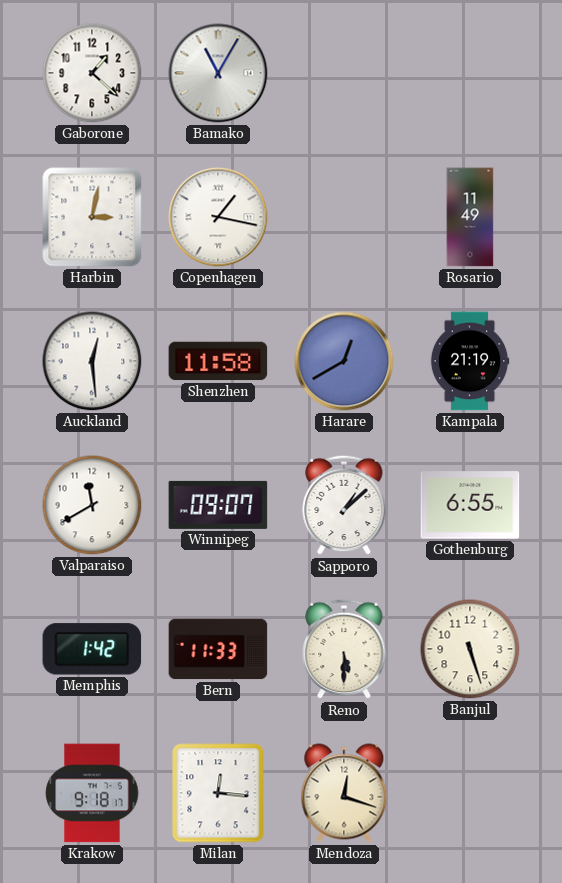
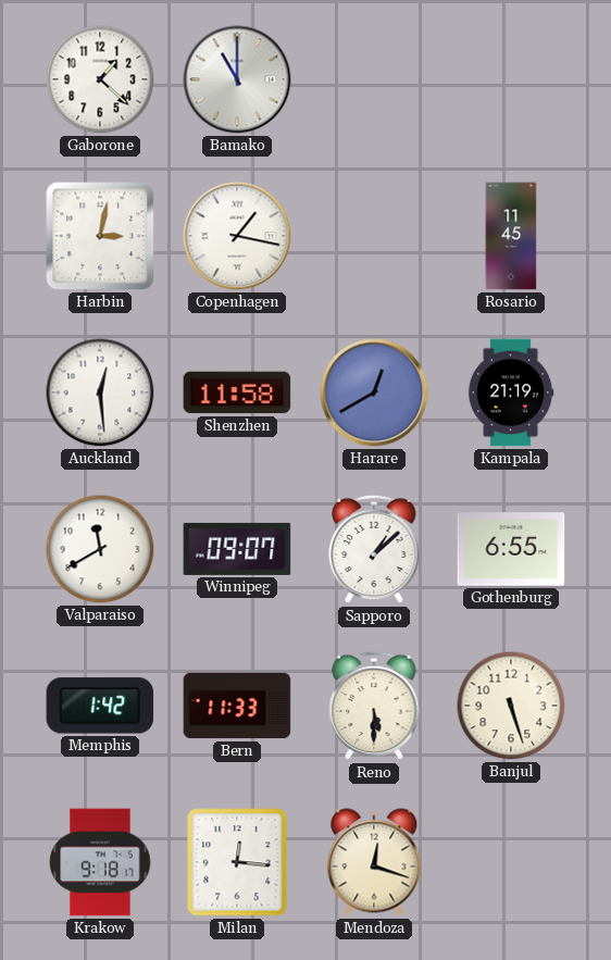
Bamako: 11:05 -> 11:00
Rosario: 11:49 -> 11:45
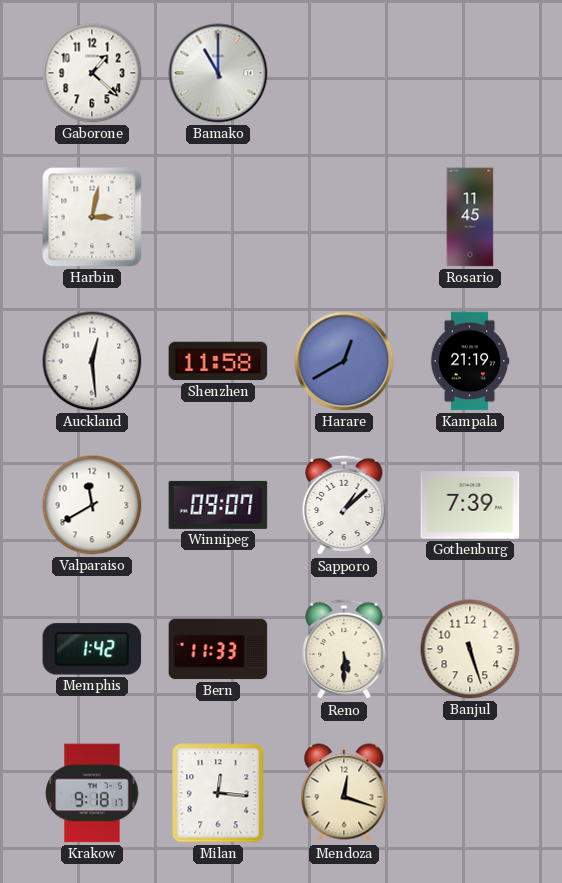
Copenhagen: 1:17 -> none
Gothenburg: 6:55 -> 7:39
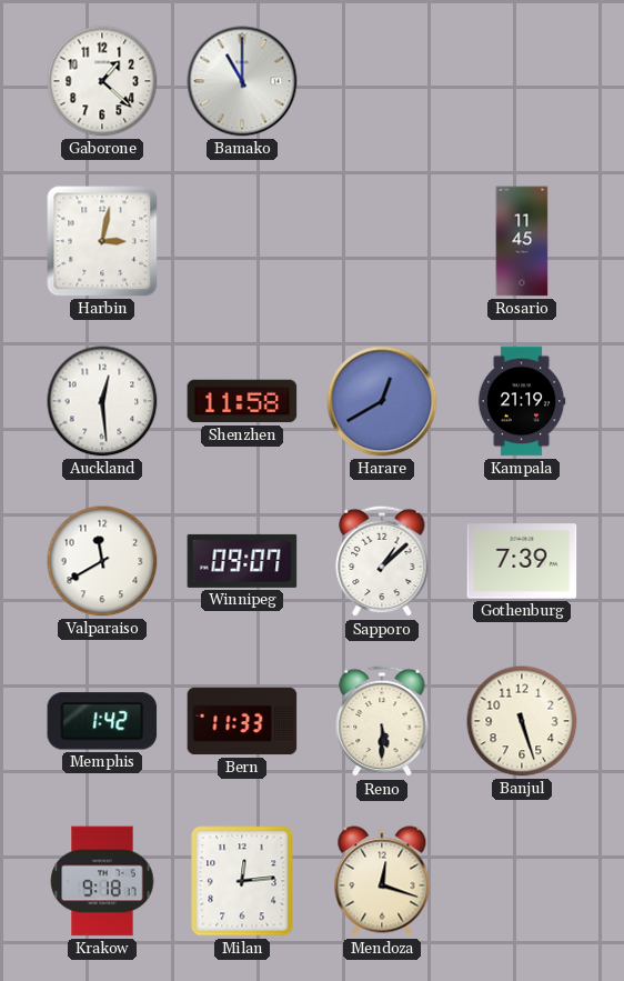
Milan: 12:16 -> 12:14
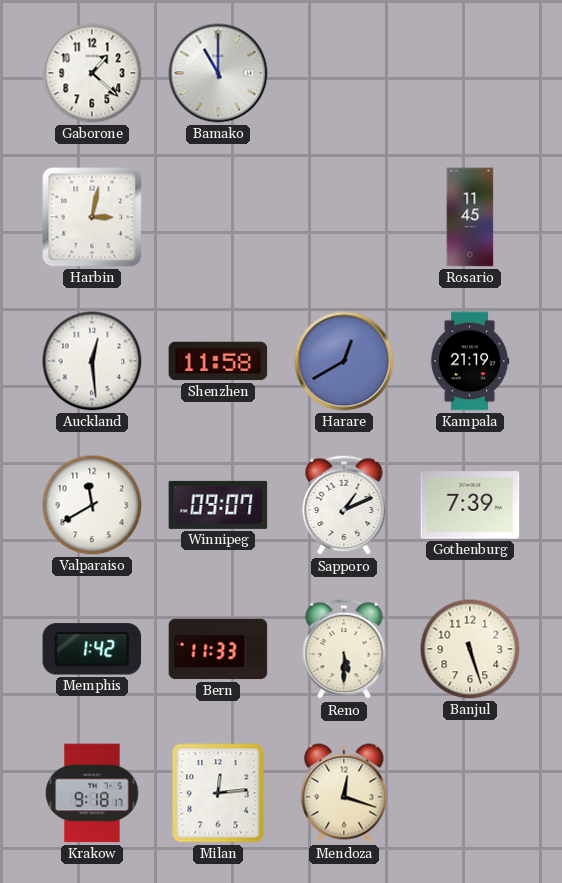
Sapporo: 1:08 -> 1:11
